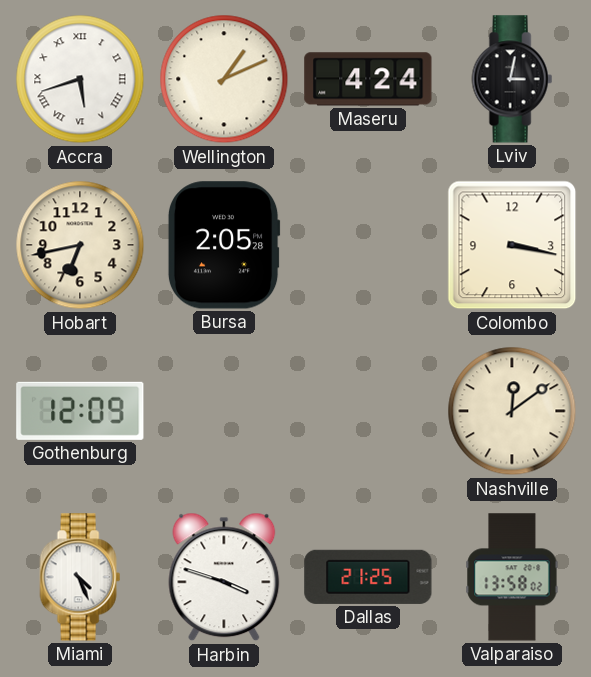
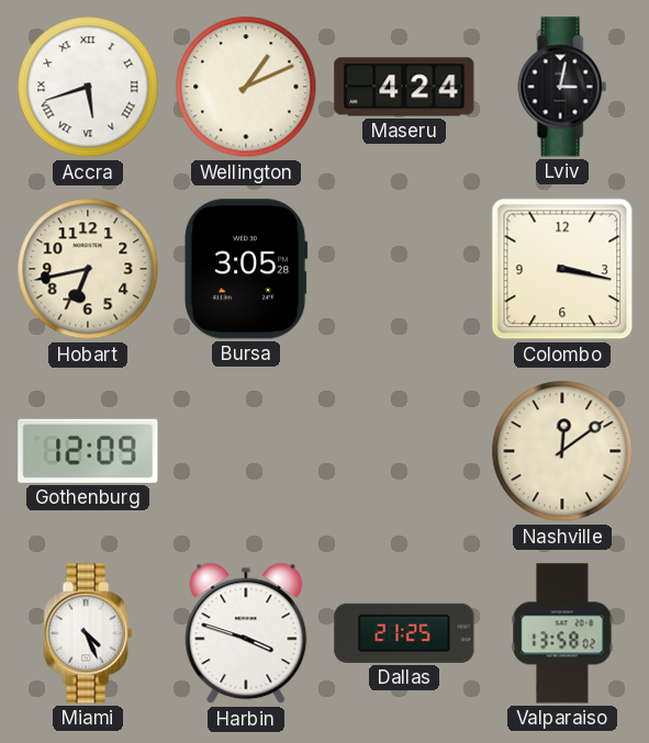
Bursa: 2:05 -> 3:05
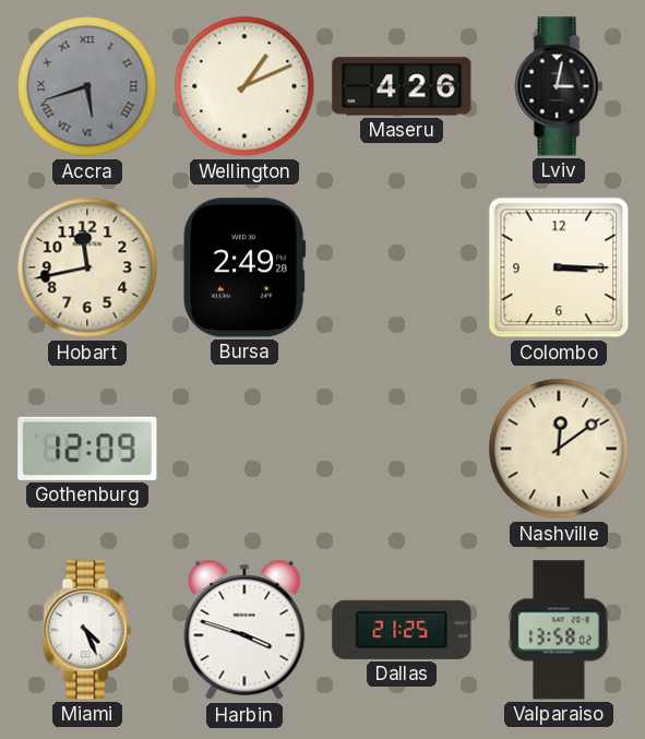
Accra dial: white -> grey
Maseru: 4:24 -> 4:26
Hobart: 6:43 -> 11:43
Bursa: 3:05 -> 2:49
Colombo: 3:17 -> 3:15
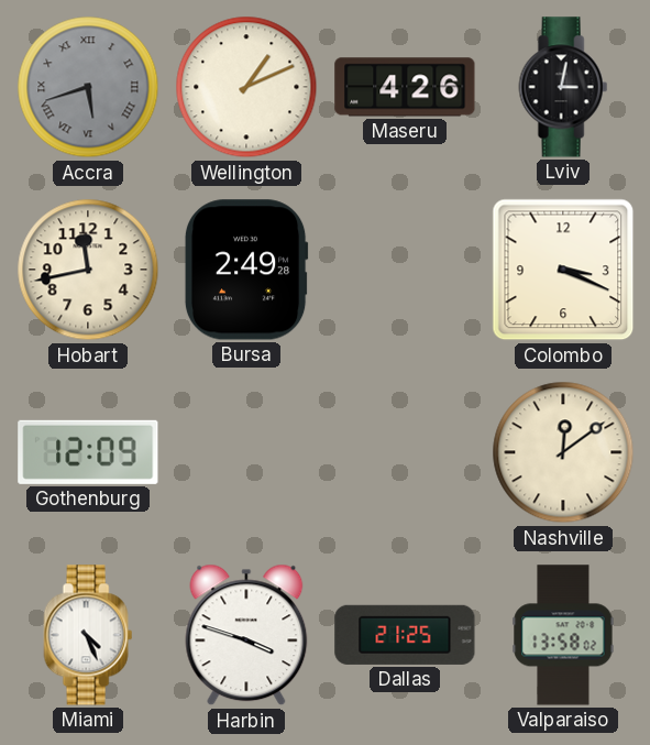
Colombo: 3:15 -> 3:19
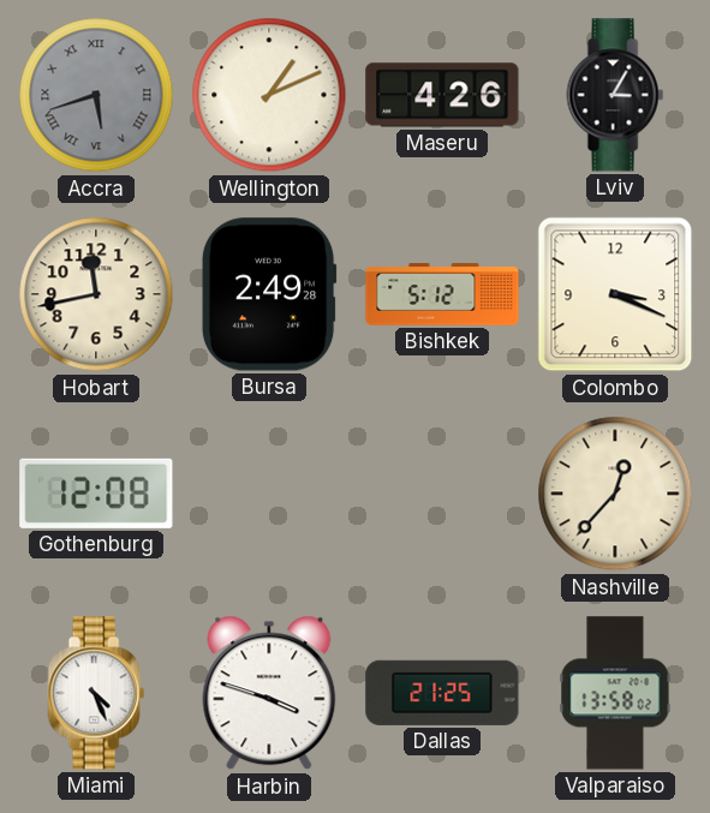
Lviv: 3:02 -> 3:05
Bishkek: none -> 5:12
Gothenburg: 12:09 -> 12:08
Nashville: 12:09 -> 12:37
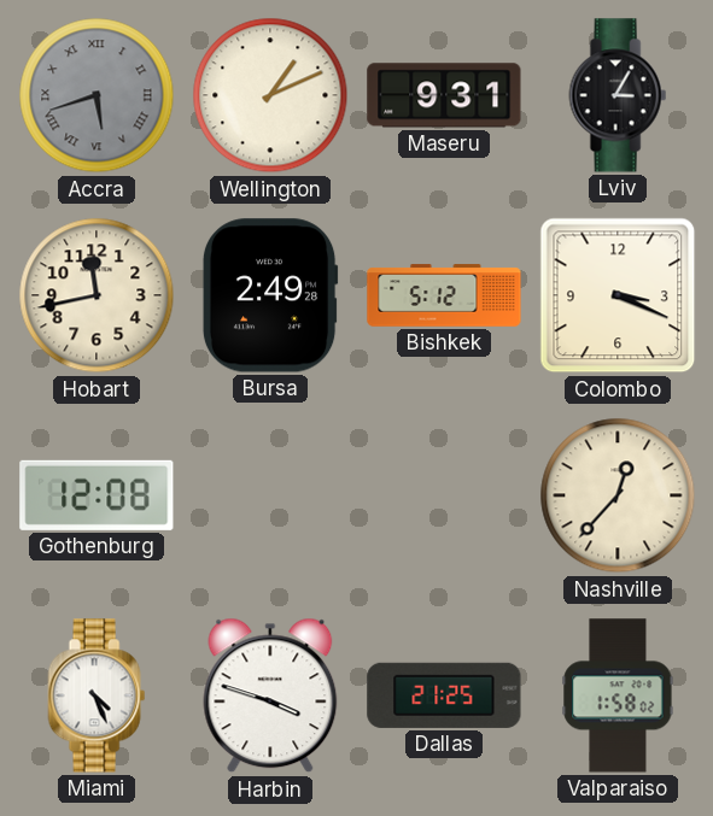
Maseru: 4:26 -> 9:31
Valparaiso: 13:58 -> 1:58
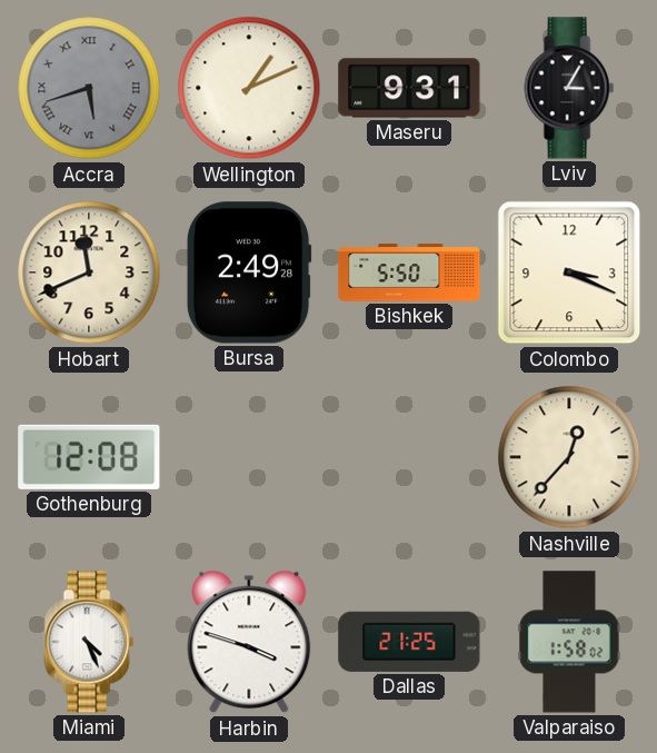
Hobart: 11:43 -> 11:41
Bishkek: 5:12 -> 5:50
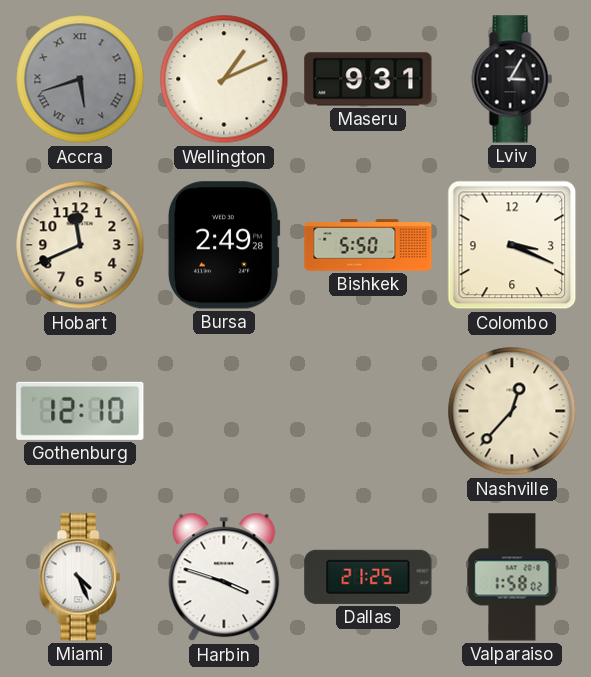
Gothenburg: 12:08 -> 12:10
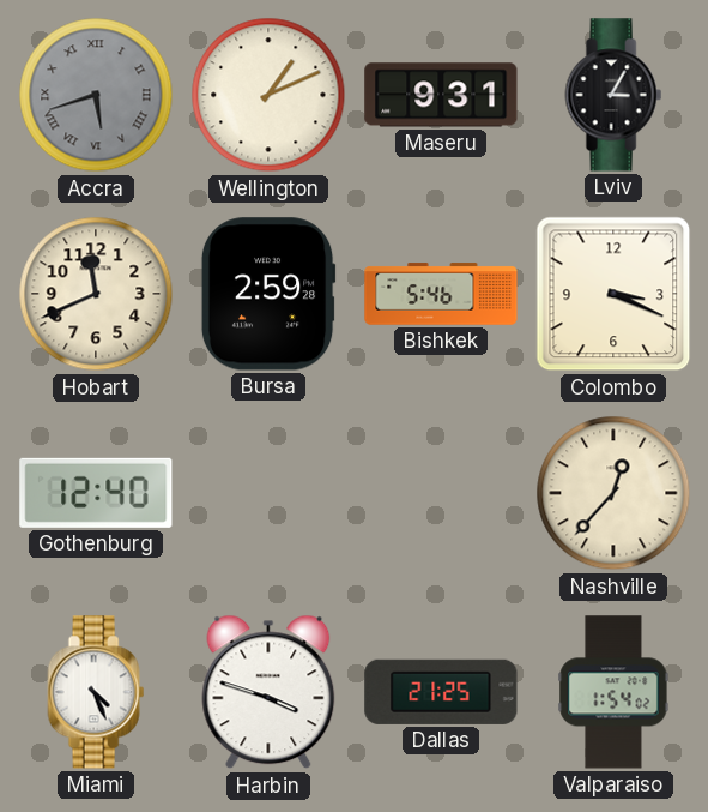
Bursa: 2:49 -> 2:59
Bishkek: 5:50 -> 5:46
Gothenburg: 12:10 -> 12:40
Valparaiso: 1:58 -> 1:54
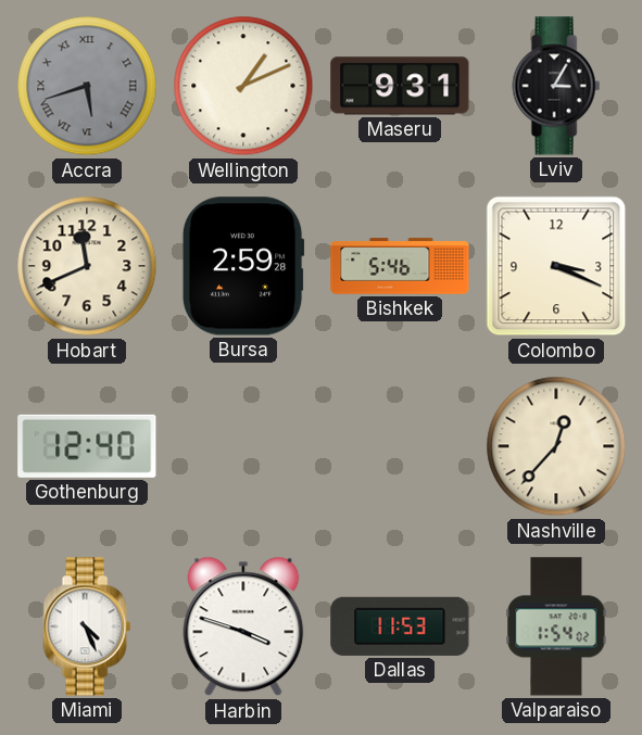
Dallas: 21:25 -> 11:53
